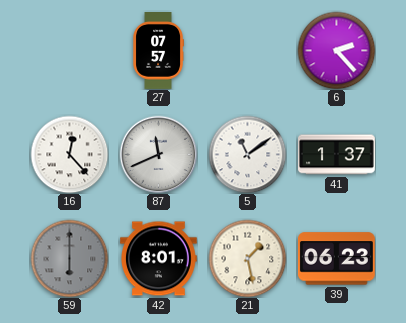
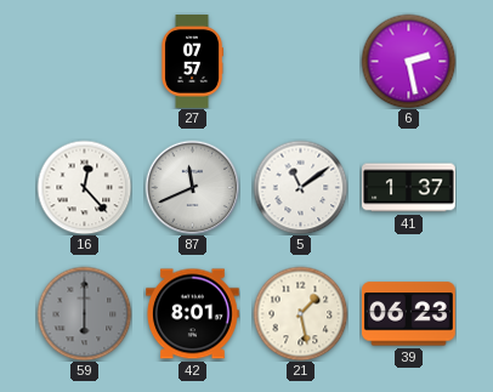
6: 2:23 -> 2:28
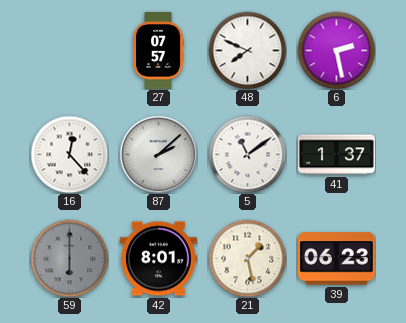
48: none -> 7:49
87: 11:41 -> 2:08
